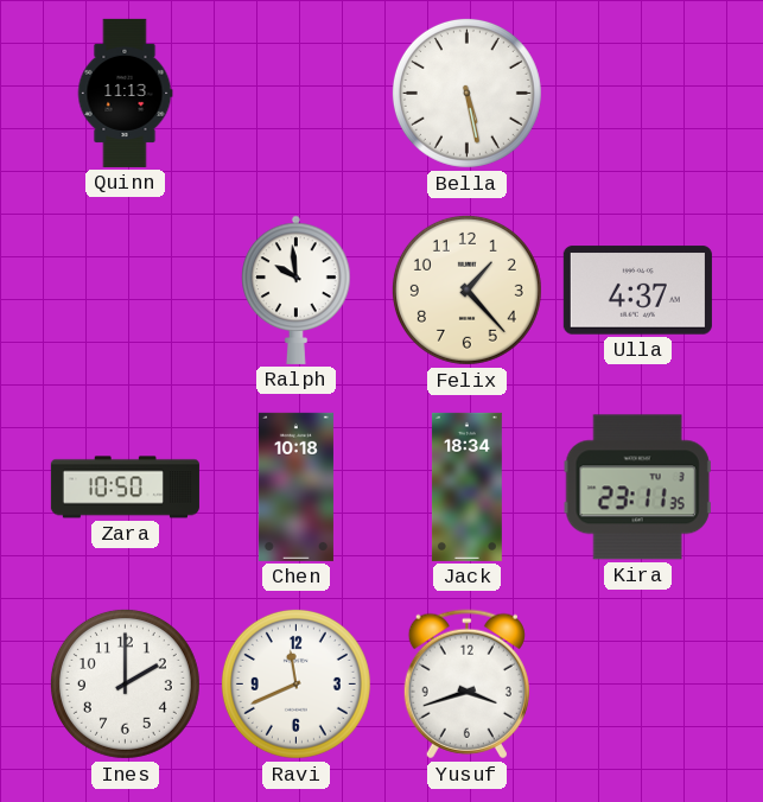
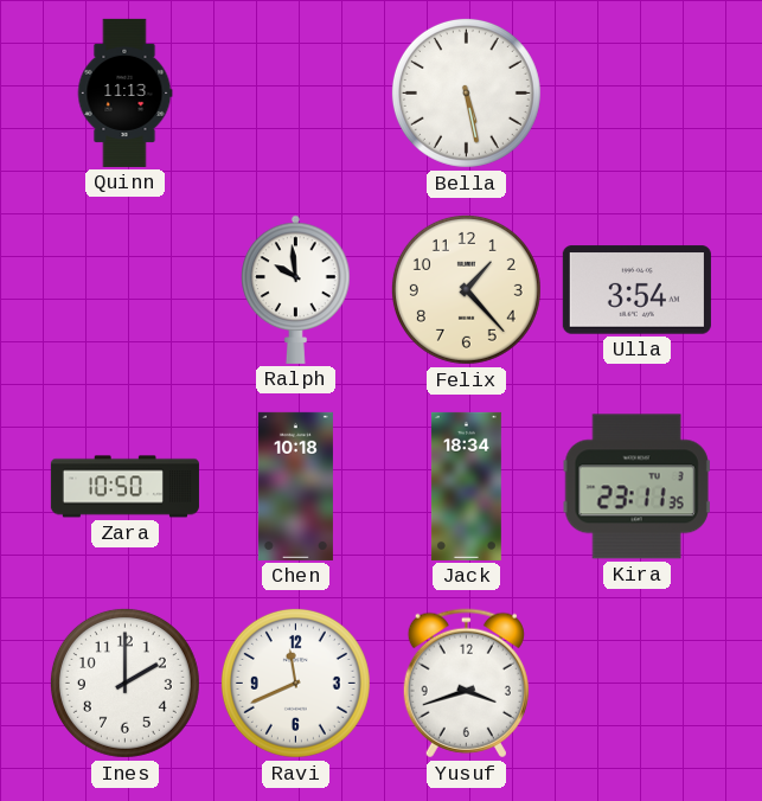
Ulla: 4:37 -> 3:54
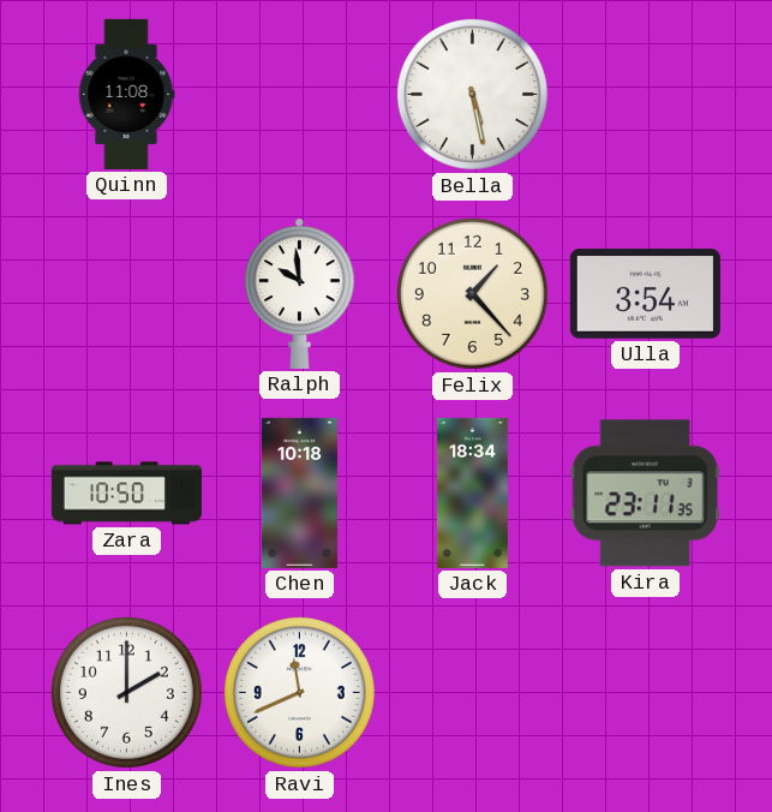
Quinn: 11:13 -> 11:08
Yusuf: 3:42 -> none
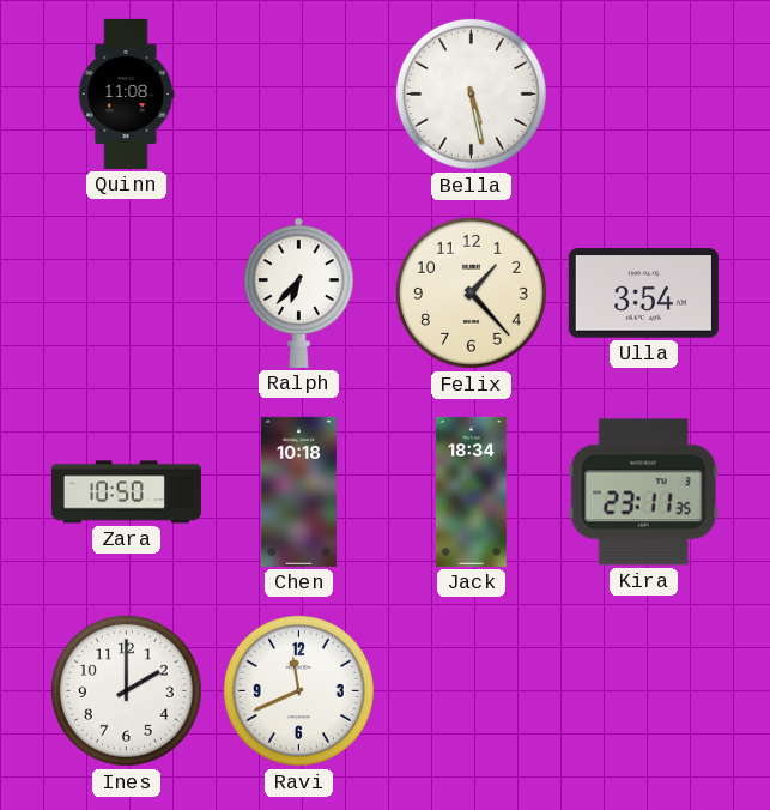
Ralph: 9:59 -> 6:37
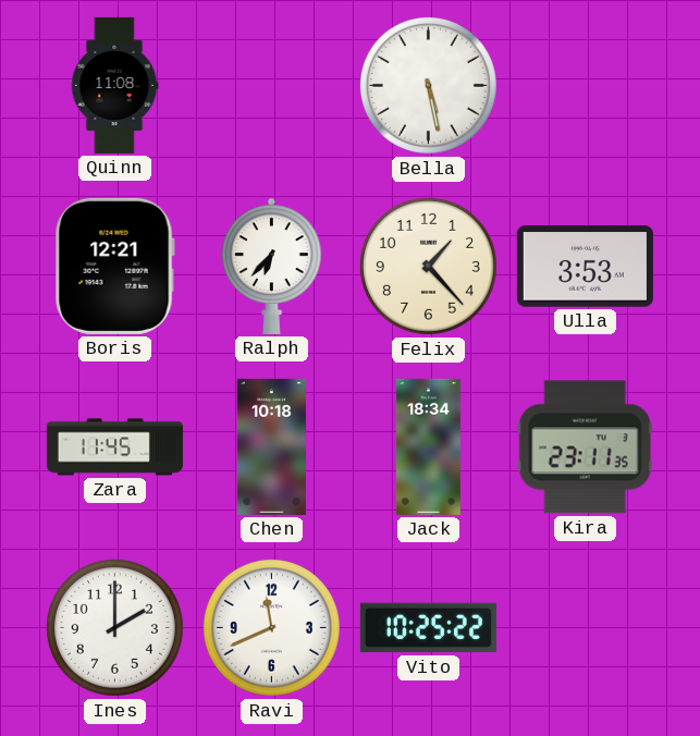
Boris: none -> 12:21
Ulla: 3:54 -> 3:53
Zara: 10:50 -> 11:45
Vito: none -> 10:25
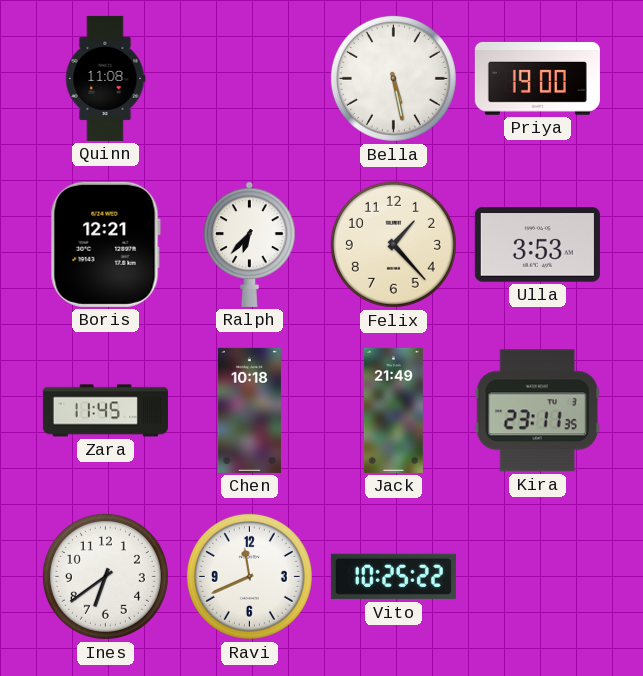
Priya: none -> 19:00
Jack: 18:34 -> 21:49
Ines: 2:00 -> 6:39
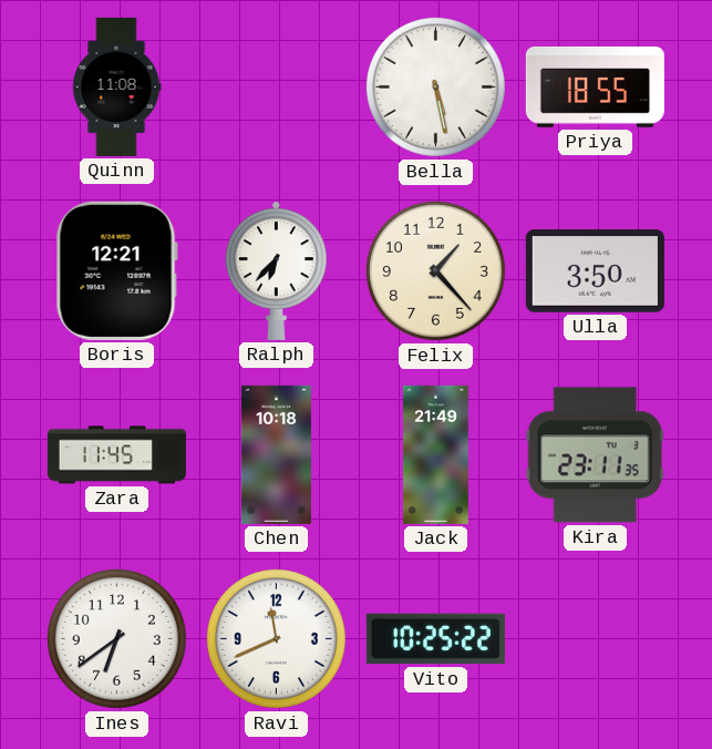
Priya: 19:00 -> 18:55
Ulla: 3:53 -> 3:50
